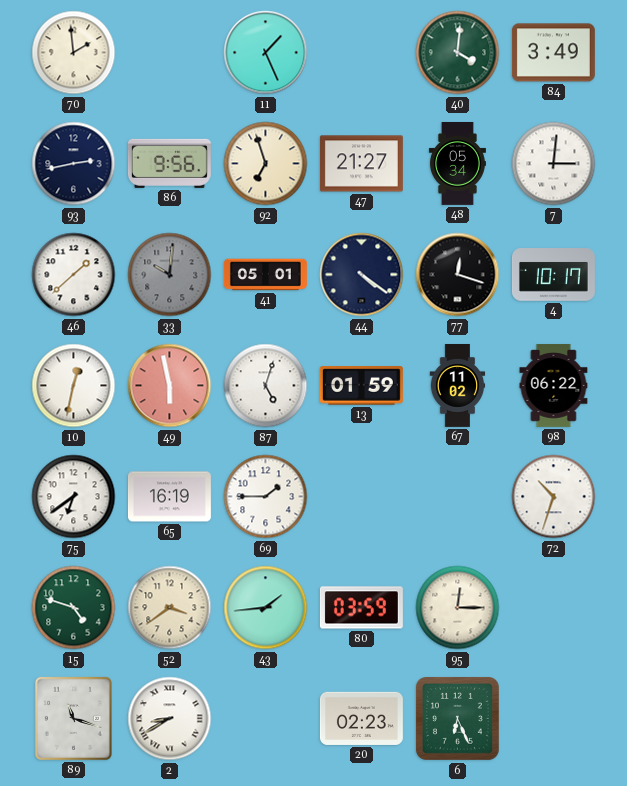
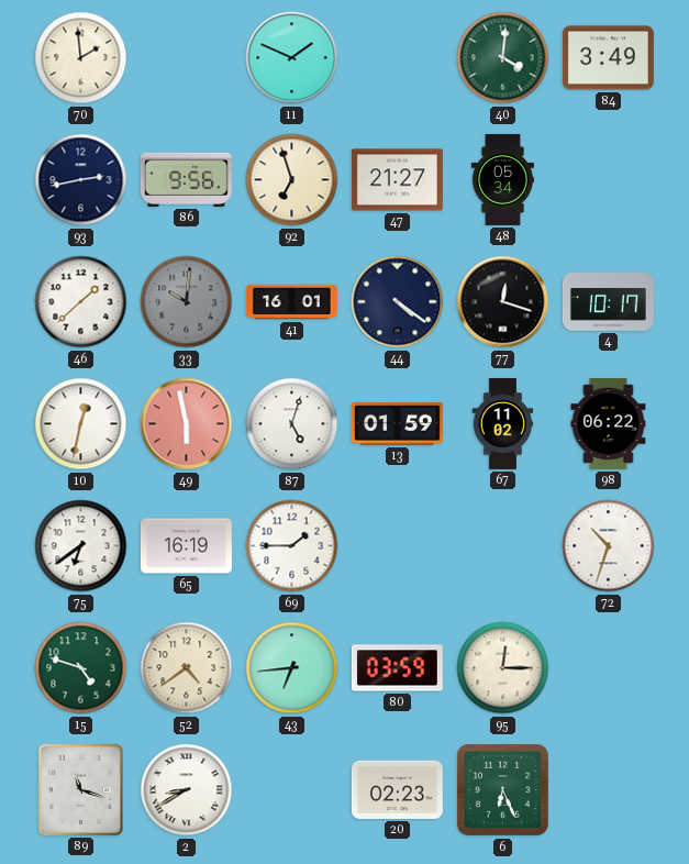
11: 1:26 -> 1:49
7: 3:01 -> none
41: 05:01 -> 16:01
52: 3:39 -> 4:39
43: 1:44 -> 6:44
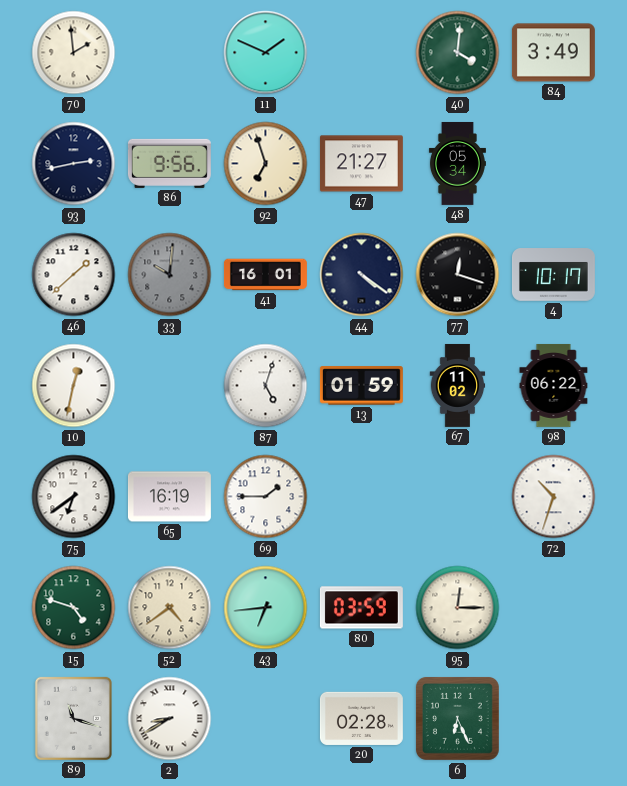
49: 5:58 -> none
20: 02:23 -> 02:28
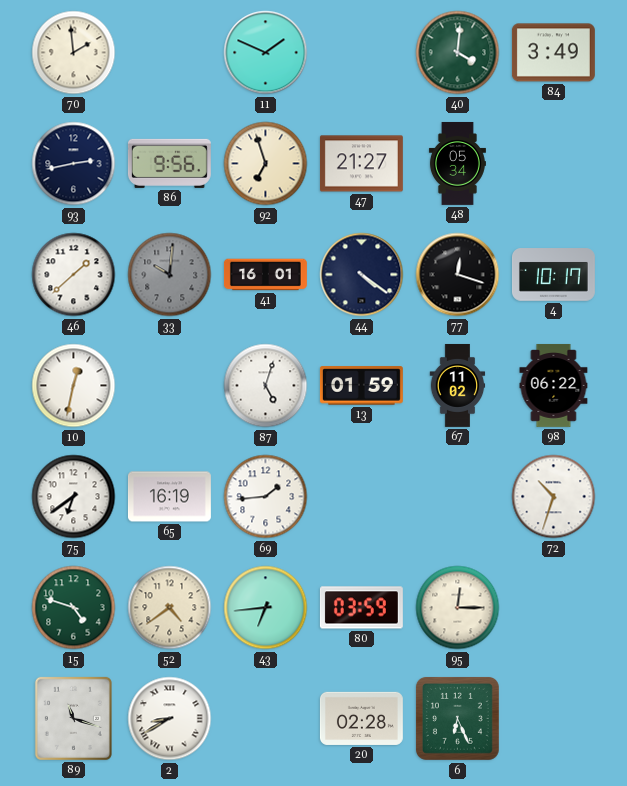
69: 1:45 -> 1:44
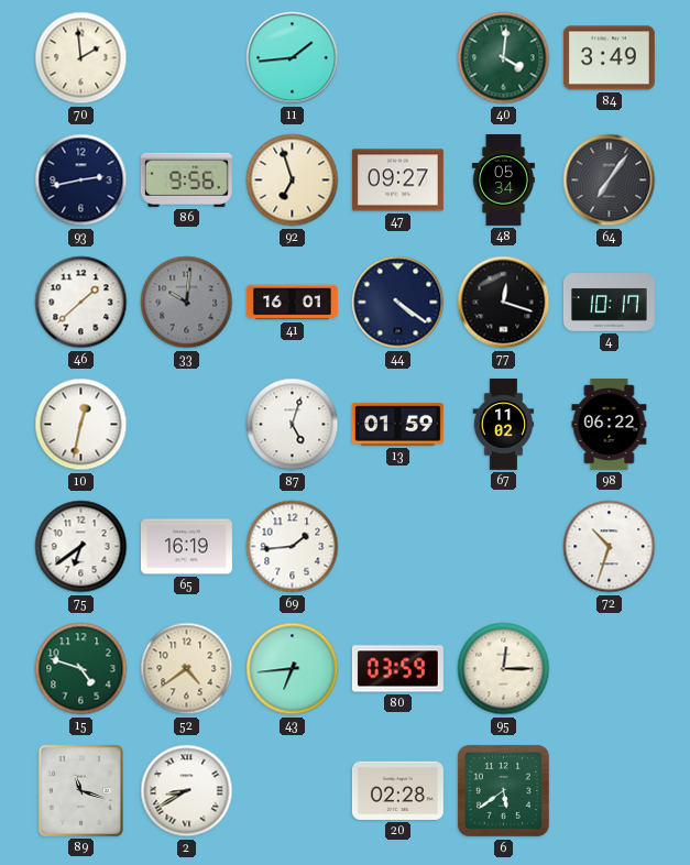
11: 1:49 -> 1:44
47: 21:27 -> 09:27
64: none -> 7:06
6: 6:26 -> 5:39
